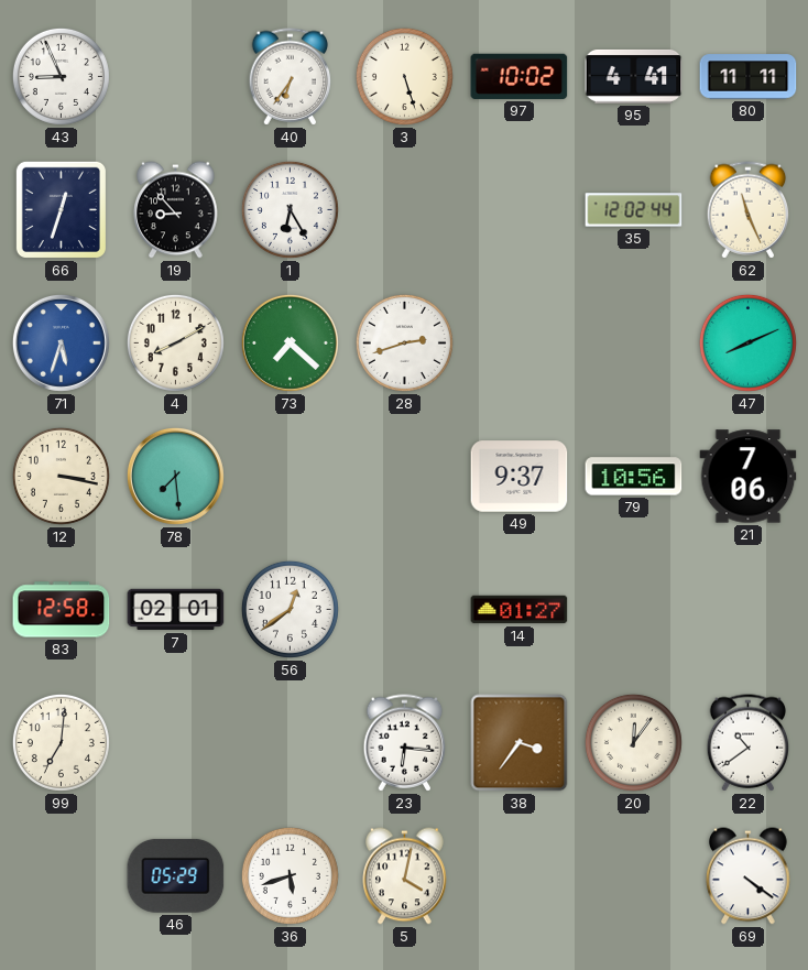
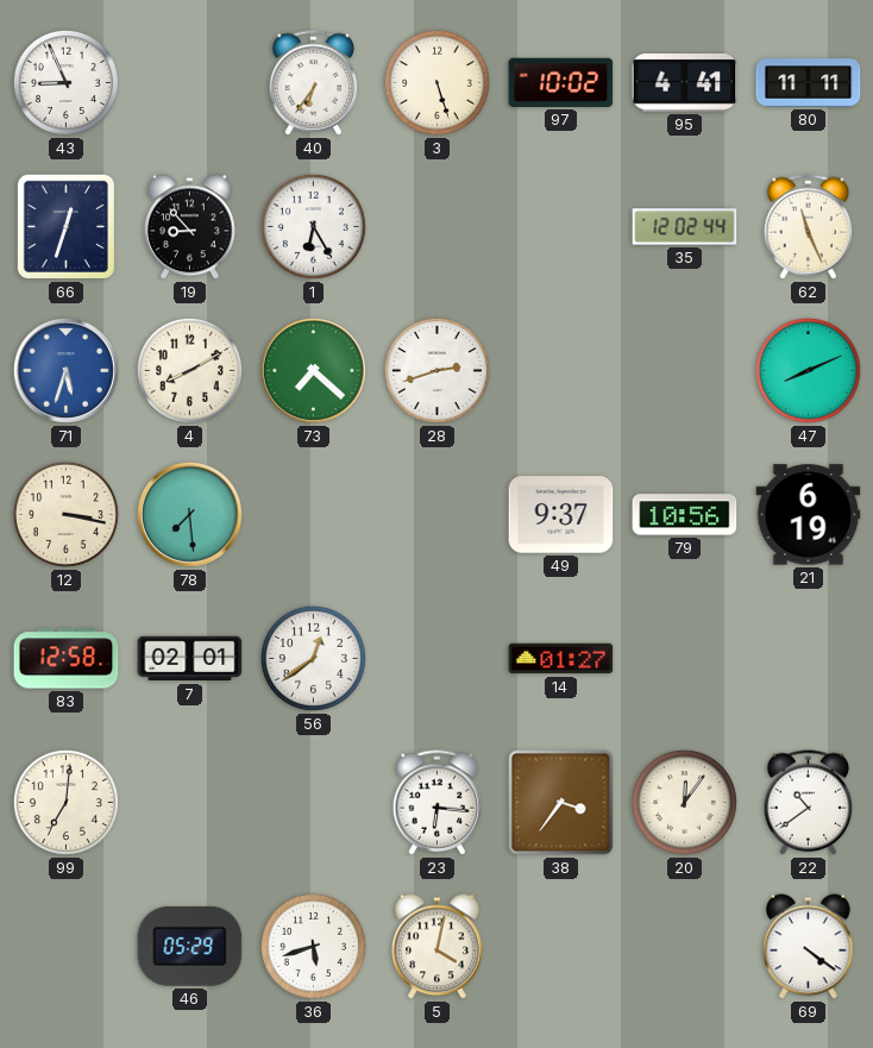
21: 7:06 -> 6:19
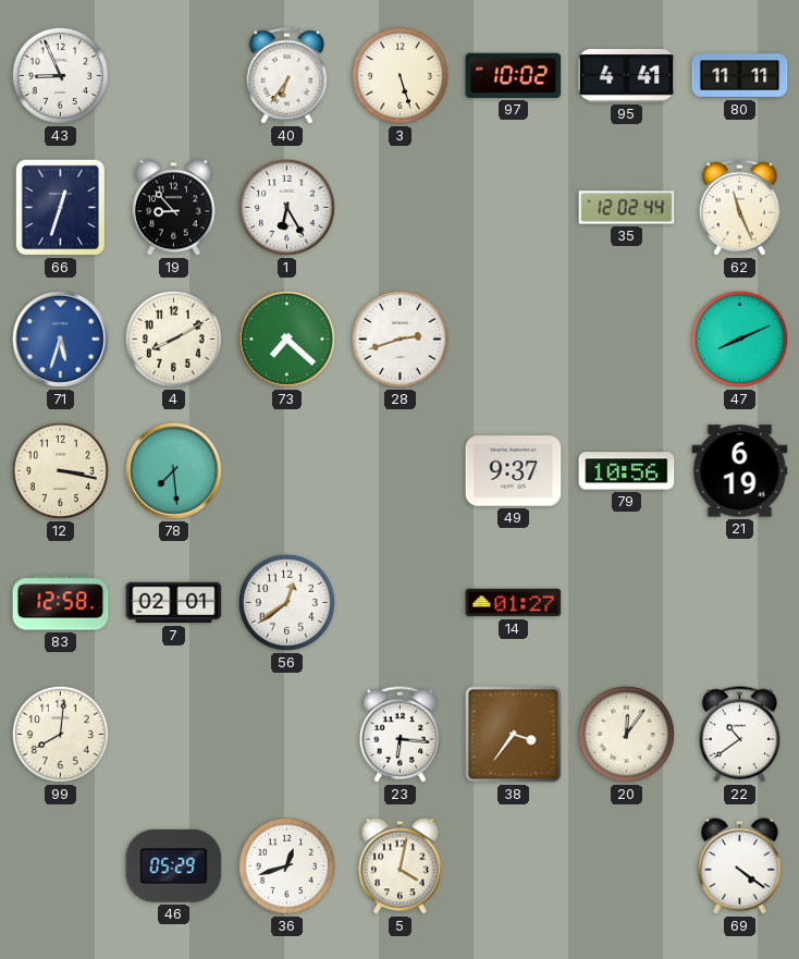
99: 7:01 -> 8:01
36: 5:42 -> 12:42
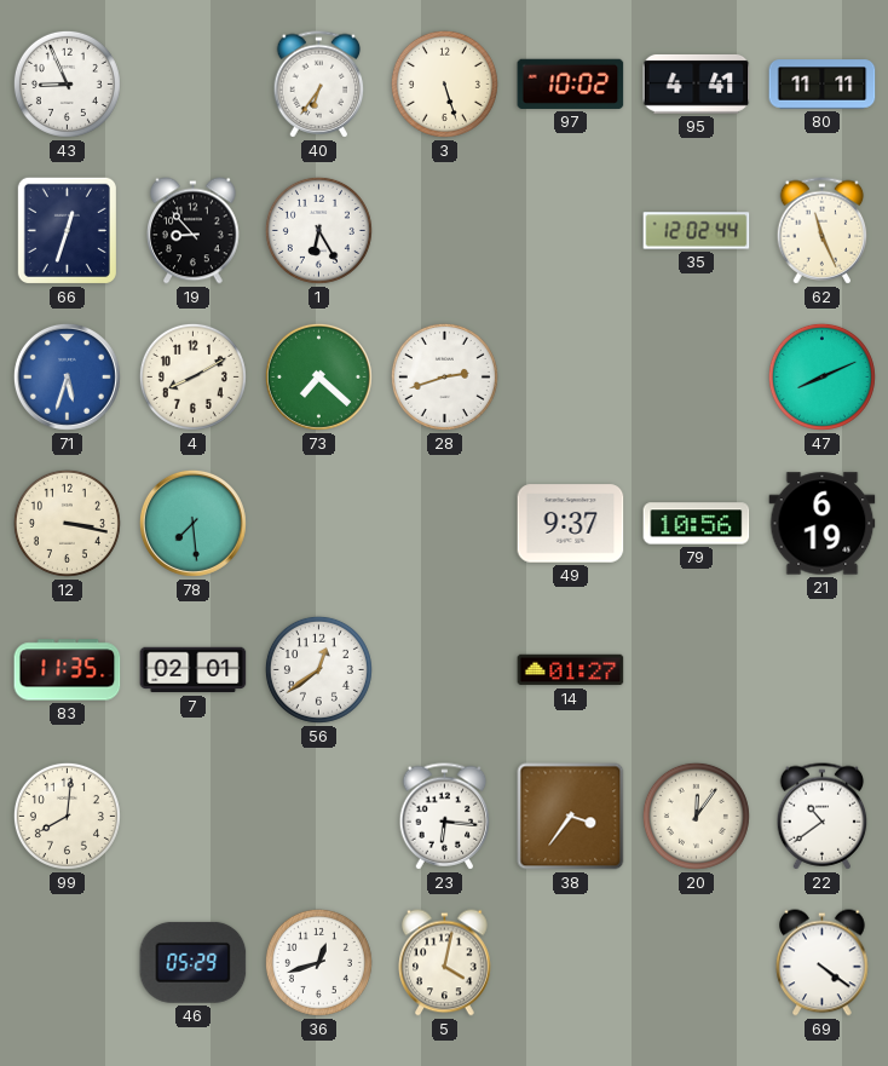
83: 12:58 -> 11:35
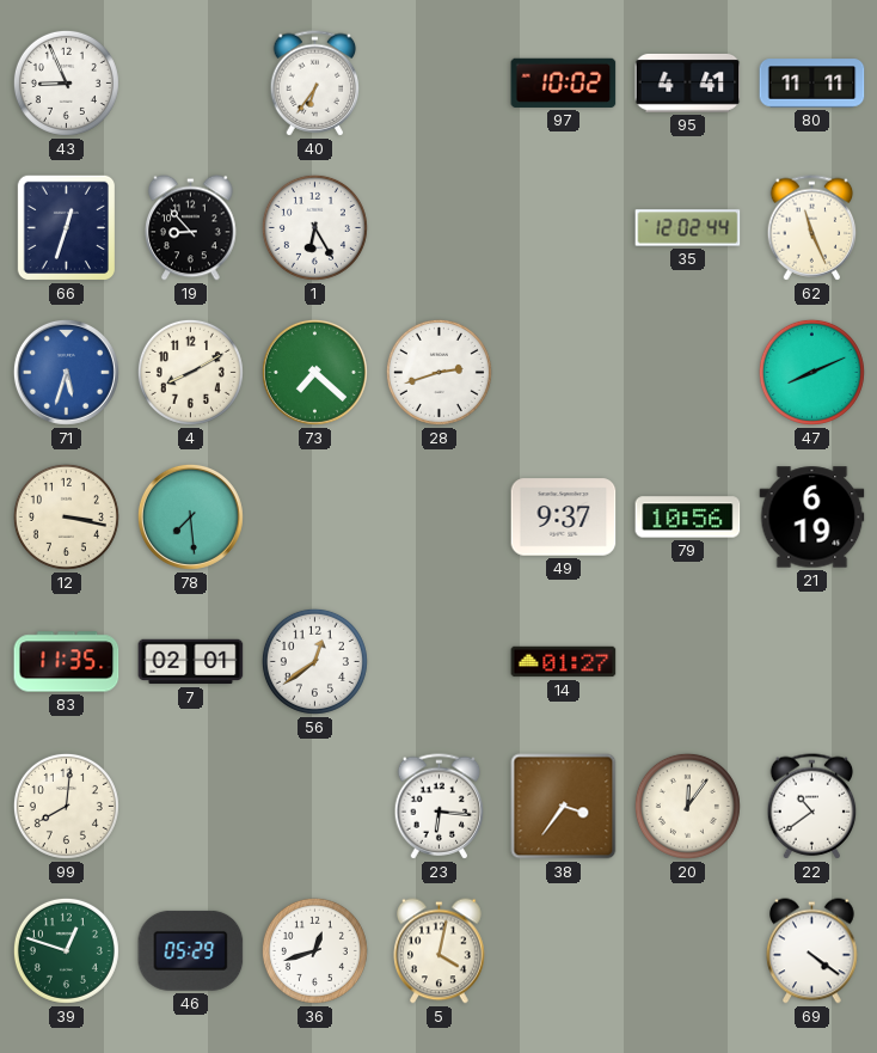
3: 5:27 -> none
39: none -> 12:48
